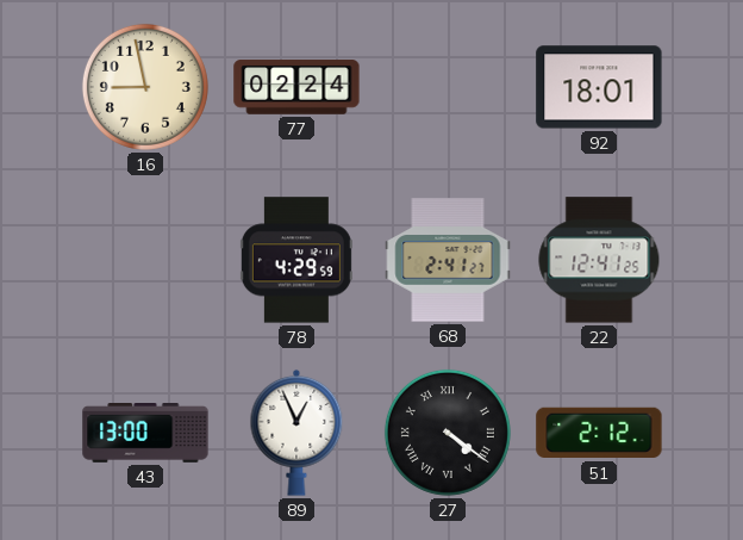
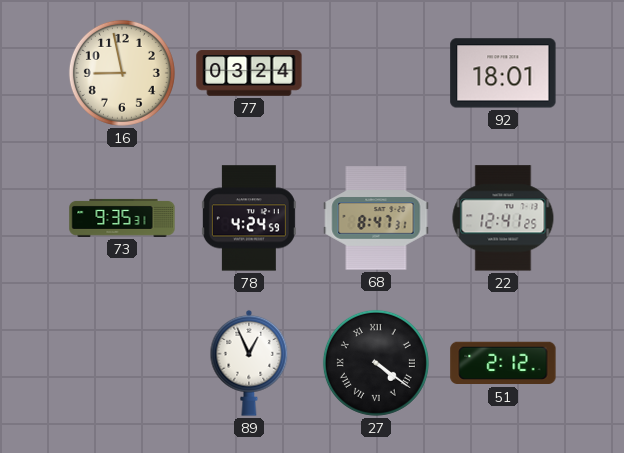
77: 02:24 -> 03:24
73: none -> 9:35
78: 4:29 -> 4:24
68: 2:41 -> 8:47
43: 13:00 -> none
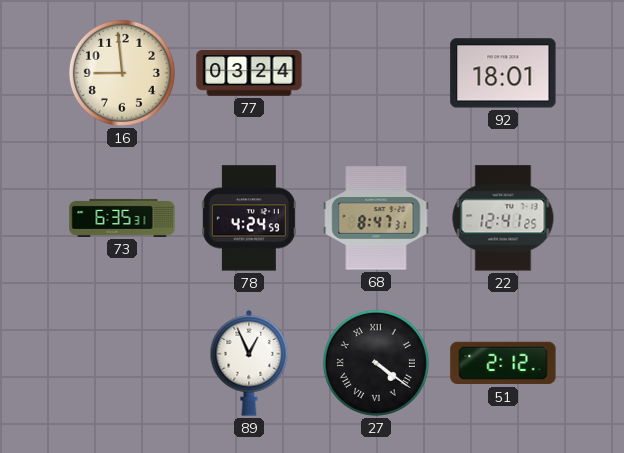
16: 8:58 -> 8:59
73: 9:35 -> 6:35
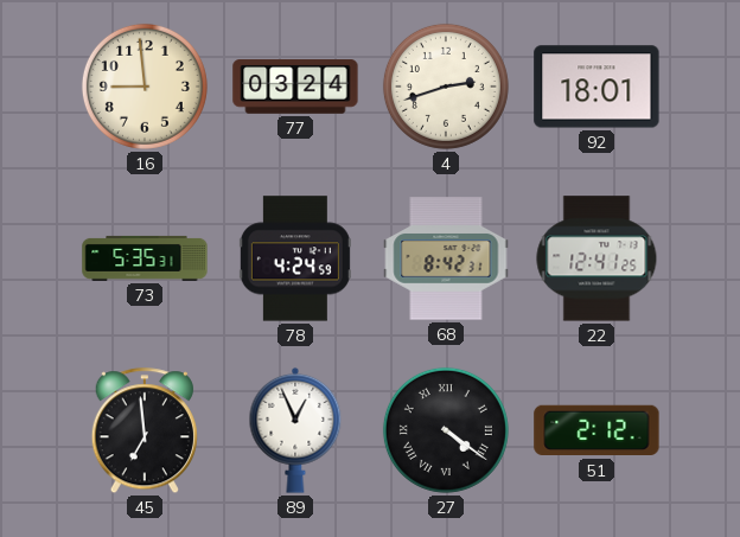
4: none -> 2:42
73: 6:35 -> 5:35
68: 8:47 -> 8:42
45: none -> 6:59
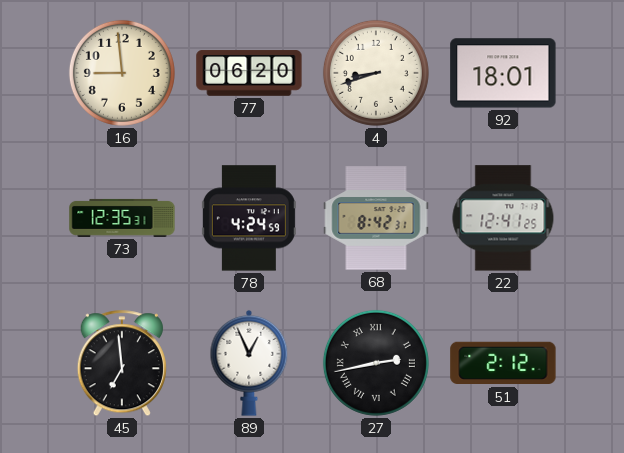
77: 03:24 -> 06:20
4: 2:42 -> 8:42
73: 5:35 -> 12:35
27: 4:21 -> 2:43
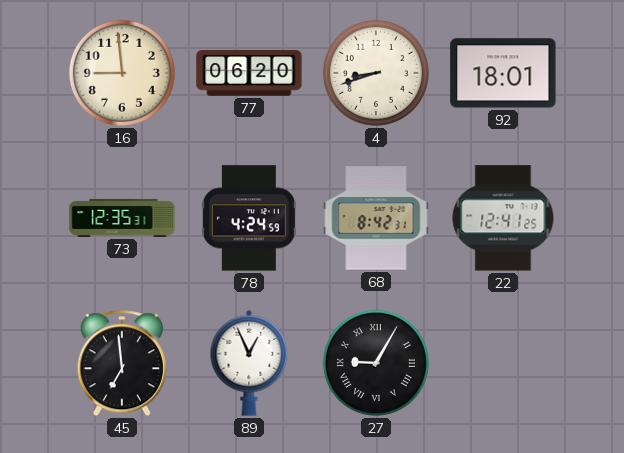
27: 2:43 -> 9:05
51: 2:12 -> none
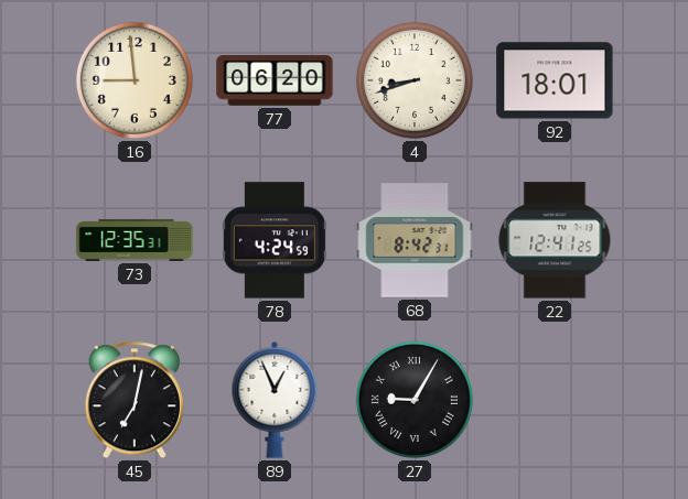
45: 6:59 -> 7:02
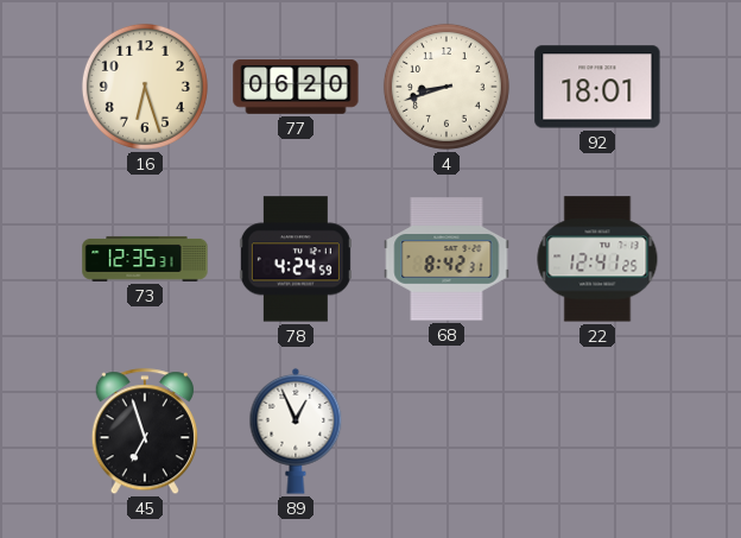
16: 8:59 -> 6:27
45: 7:02 -> 6:57
27: 9:05 -> none
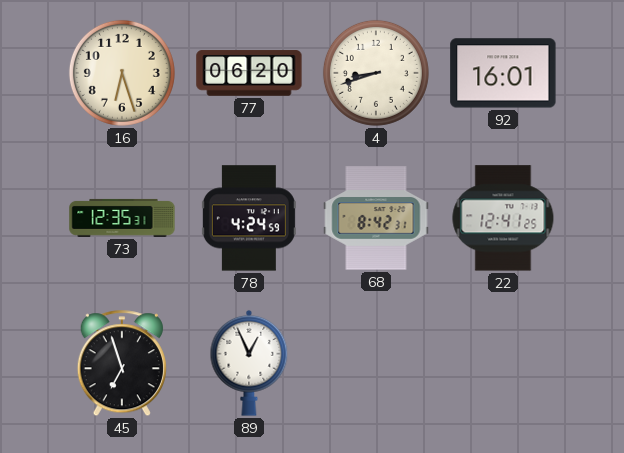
92: 18:01 -> 16:01
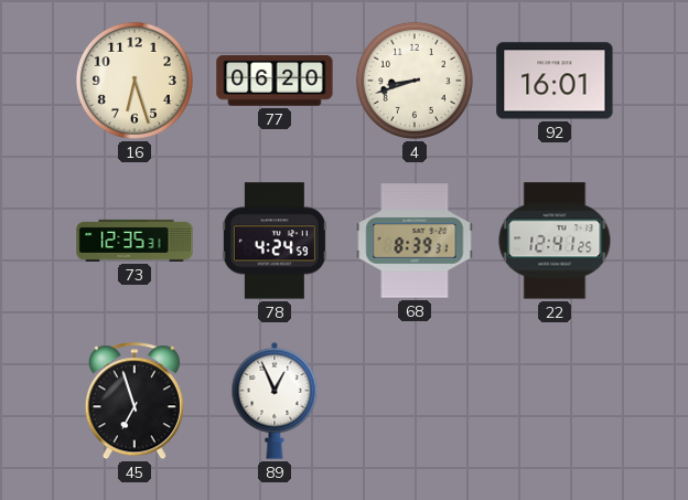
68: 8:42 -> 8:39
